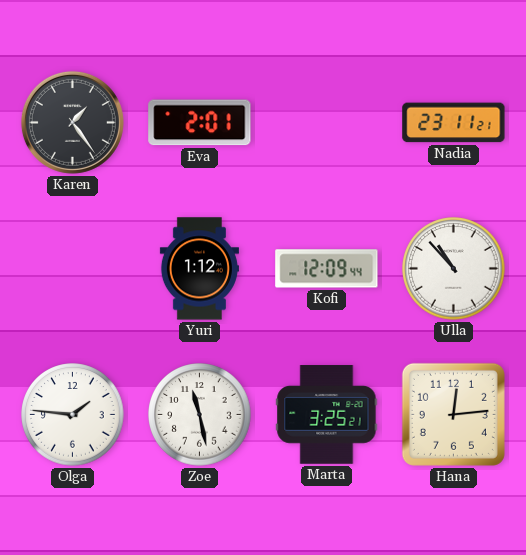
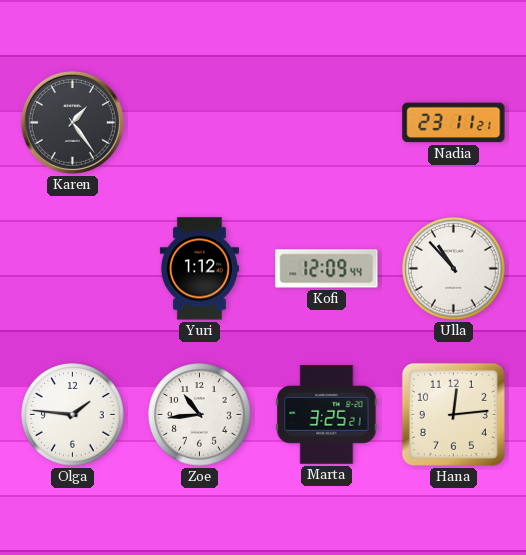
Eva: 2:01 -> none
Zoe: 11:28 -> 10:44
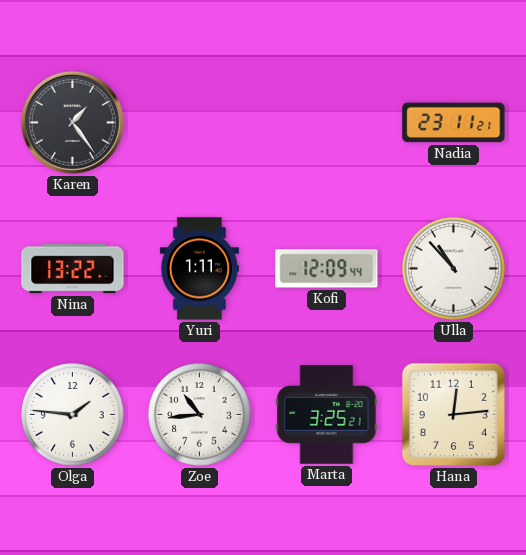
Nina: none -> 13:22
Yuri: 1:12 -> 1:11
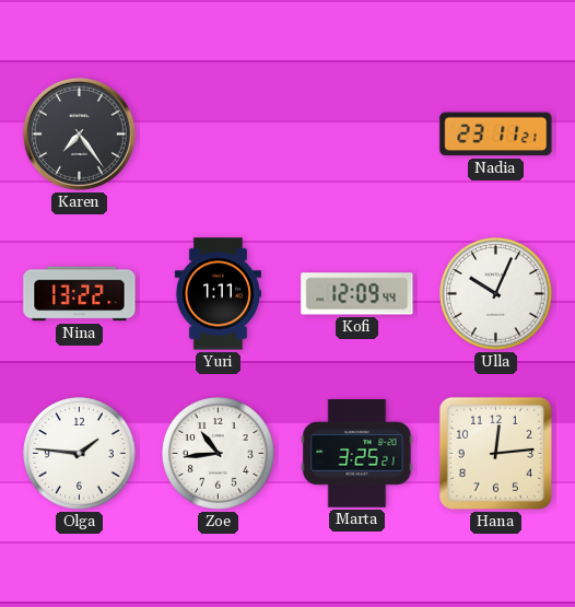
Karen: 1:24 -> 7:24
Ulla: 10:53 -> 10:04
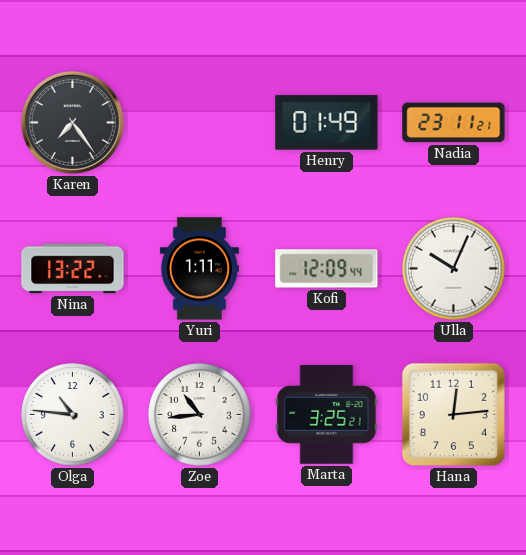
Henry: none -> 01:49
Olga: 1:46 -> 10:46
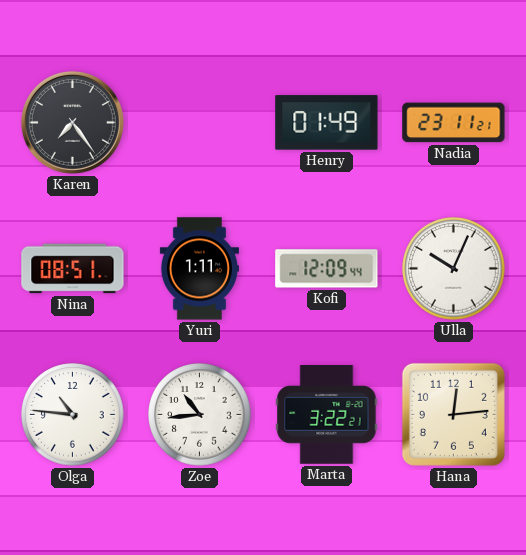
Nina: 13:22 -> 08:51
Marta: 3:25 -> 3:22
